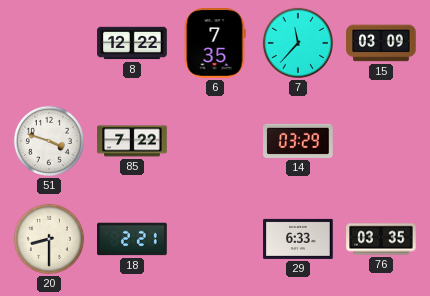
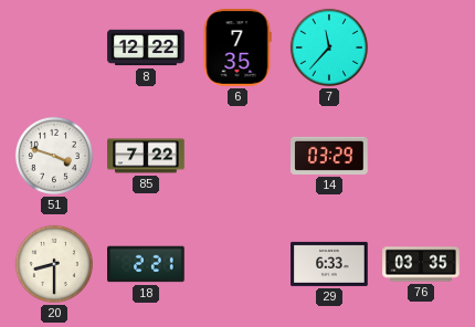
15: 03:09 -> none
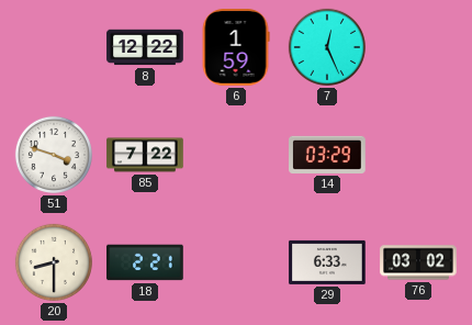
6: 7:35 -> 1:59
7: 11:37 -> 12:26
76: 03:35 -> 03:02
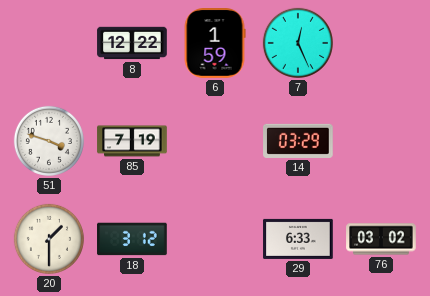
85: 7:22 -> 7:19
20: 8:30 -> 1:30
18: 2:21 -> 3:12
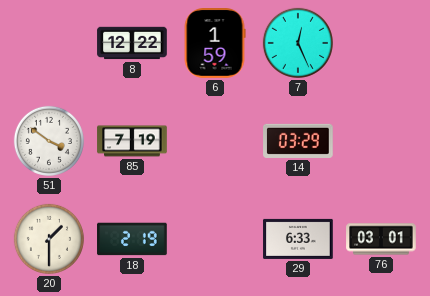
51: 3:48 -> 3:51
18: 3:12 -> 2:19
76: 03:02 -> 03:01
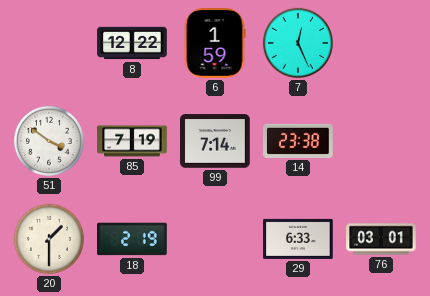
99: none -> 7:14
14: 03:29 -> 23:38
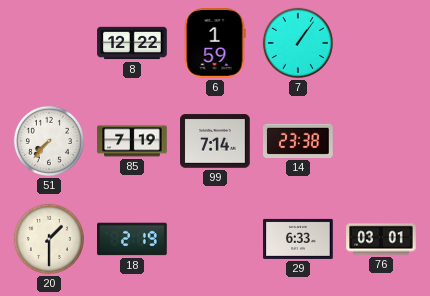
7: 12:26 -> 1:06
51: 3:51 -> 7:37
